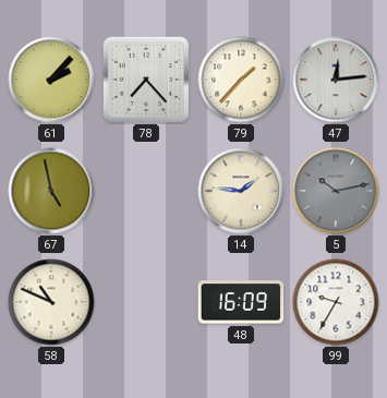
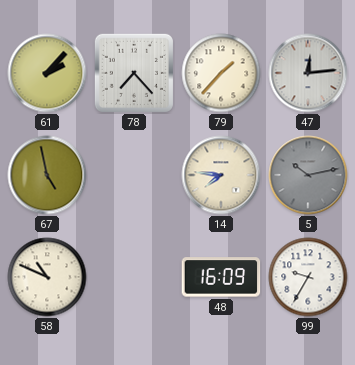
14: 1:46 -> 7:46
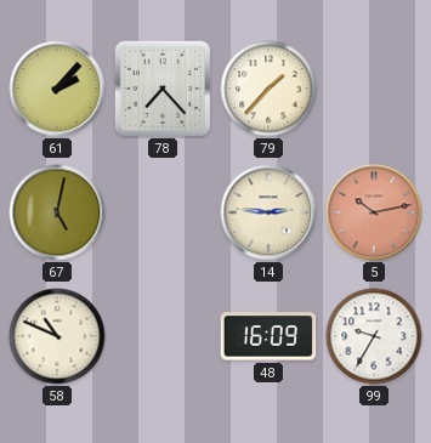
47: 12:14 -> none
67: 4:58 -> 5:02
14: 7:46 -> 2:46
5 dial: grey -> salmon
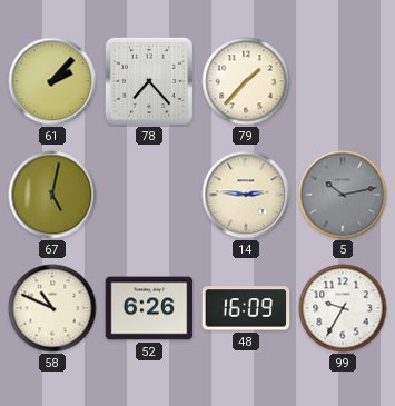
5 dial: salmon -> grey
52: none -> 6:26
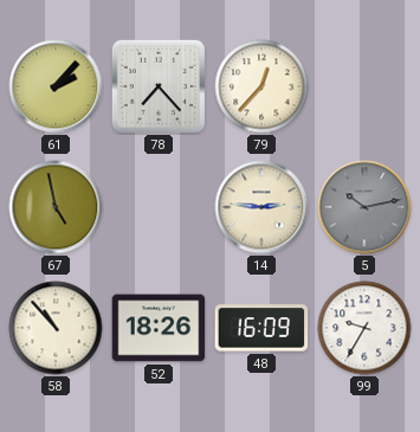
79: 1:37 -> 12:37
67: 5:02 -> 4:58
58: 10:49 -> 10:53
52: 6:26 -> 18:26
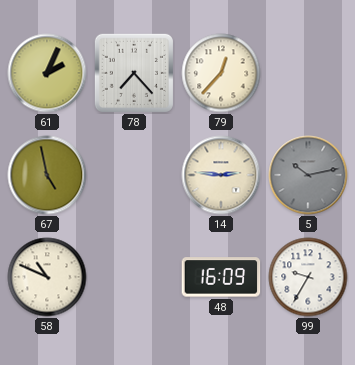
61: 2:07 -> 2:04
58: 10:53 -> 10:49
52: 18:26 -> none
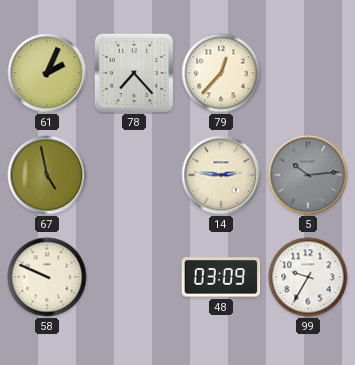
5: 10:13 -> 10:14
58: 10:49 -> 9:49
48: 16:09 -> 03:09
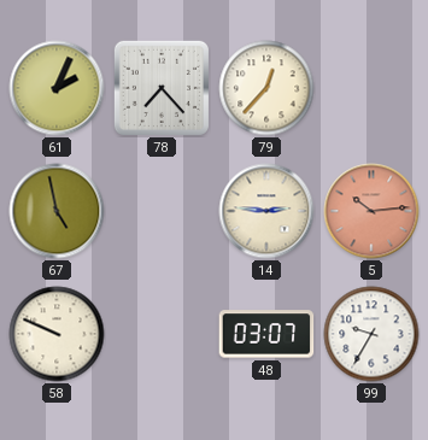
5 dial: grey -> salmon
48: 03:09 -> 03:07
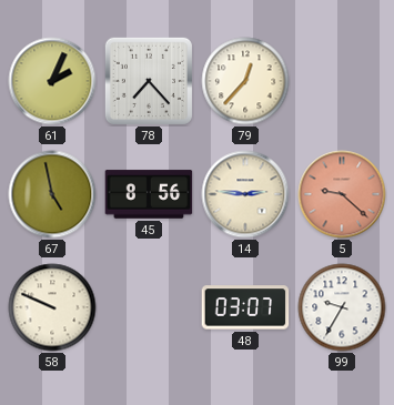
45: none -> 8:56
5: 10:14 -> 9:22
